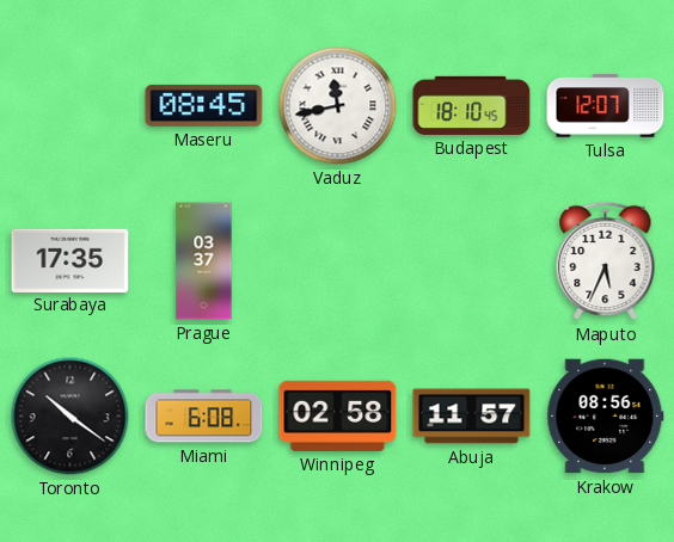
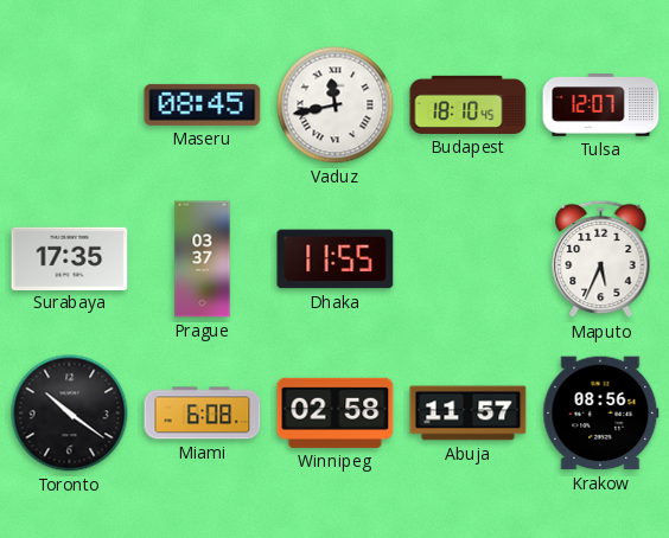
Dhaka: none -> 11:55
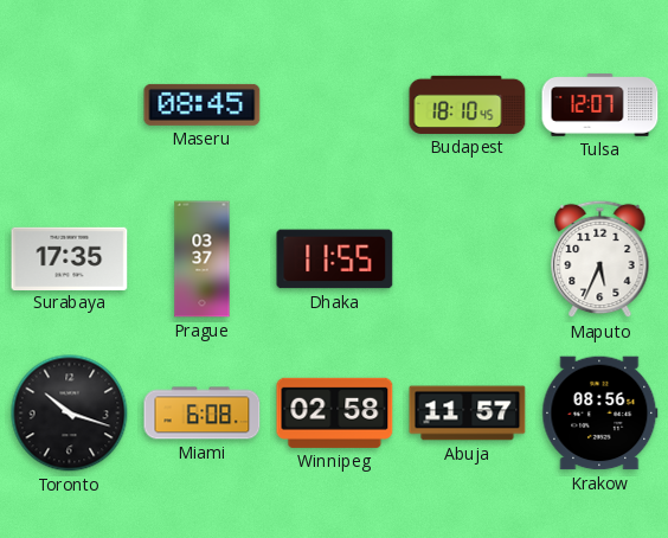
Vaduz: 11:43 -> none
Toronto: 10:21 -> 10:18
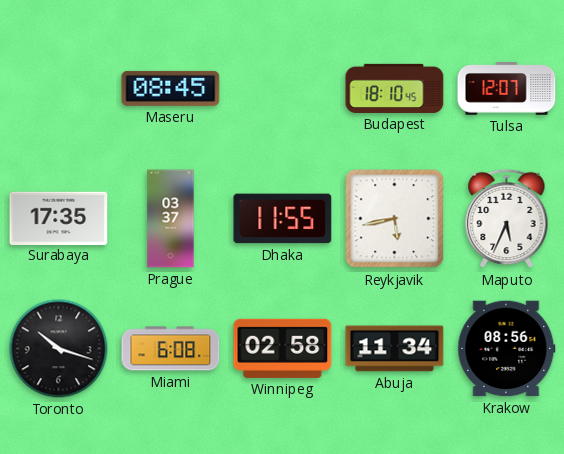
Reykjavik: none -> 5:43
Abuja: 11:57 -> 11:34
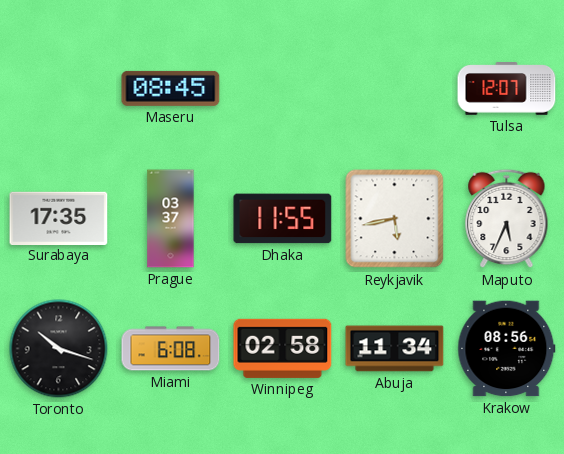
Budapest: 18:10 -> none
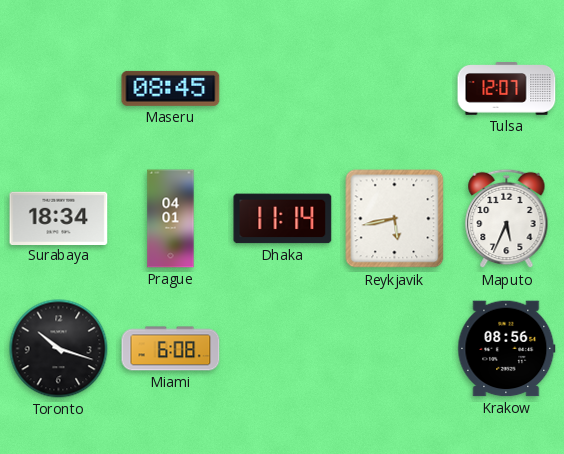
Surabaya: 17:35 -> 18:34
Prague: 03:37 -> 04:01
Dhaka: 11:55 -> 11:14
Winnipeg: 02:58 -> none
Abuja: 11:34 -> none
